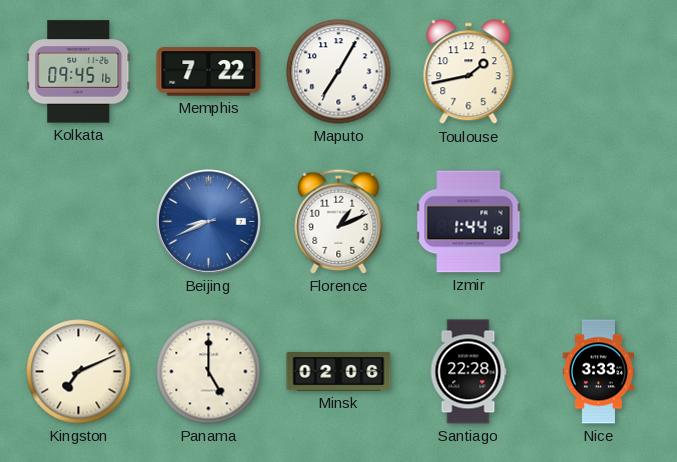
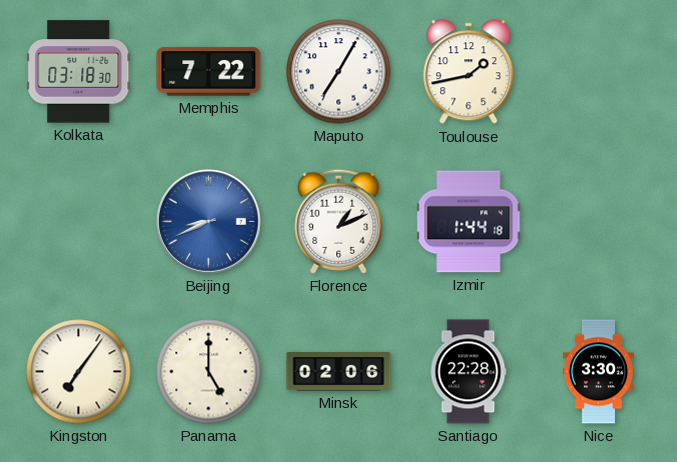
Kolkata: 09:45 -> 03:18
Kingston: 7:11 -> 7:06
Nice: 3:33 -> 3:30
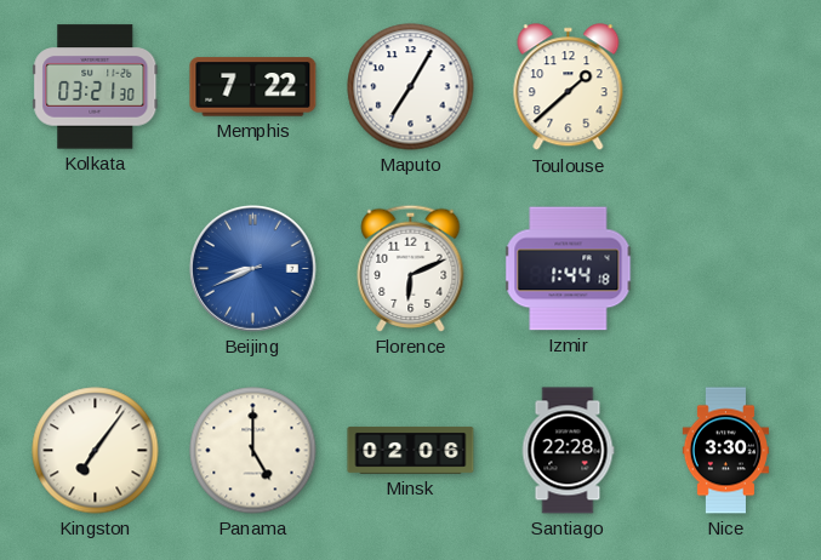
Kolkata: 03:18 -> 03:21
Toulouse: 1:43 -> 1:38
Florence: 1:11 -> 6:11
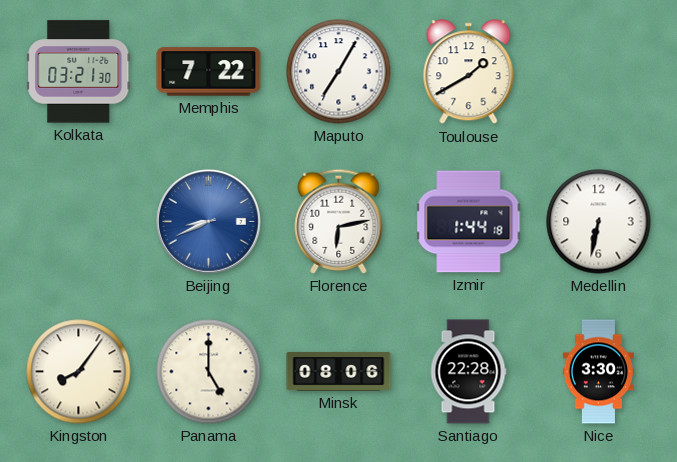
Toulouse: 1:38 -> 1:40
Florence: 6:11 -> 6:13
Medellin: none -> 6:32
Kingston: 7:06 -> 8:06
Minsk: 02:06 -> 08:06
